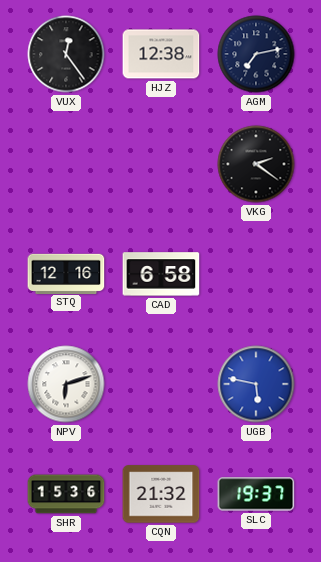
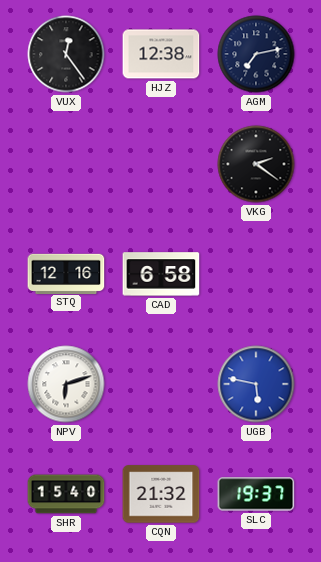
SHR: 15:36 -> 15:40
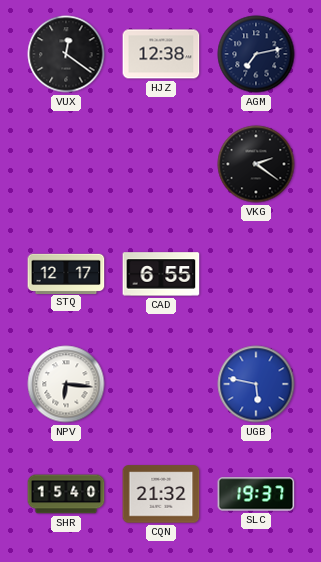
VUX: 12:24 -> 12:21
STQ: 12:16 -> 12:17
CAD: 6:58 -> 6:55
NPV: 6:12 -> 6:16
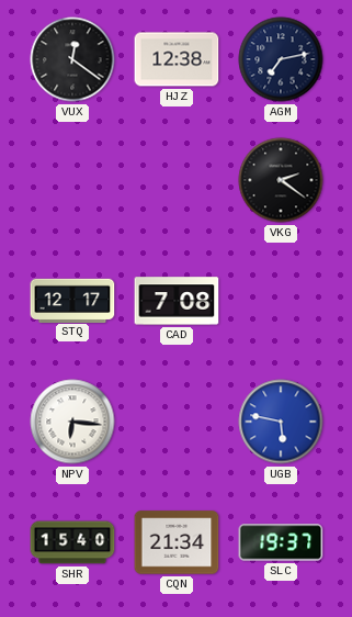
CAD: 6:55 -> 7:08
CQN: 21:32 -> 21:34
